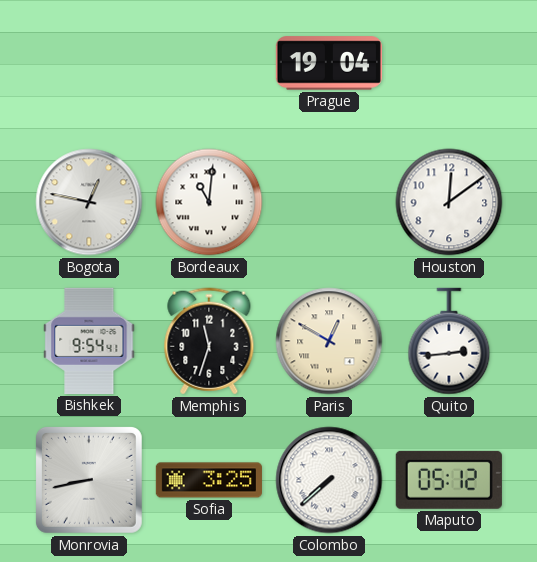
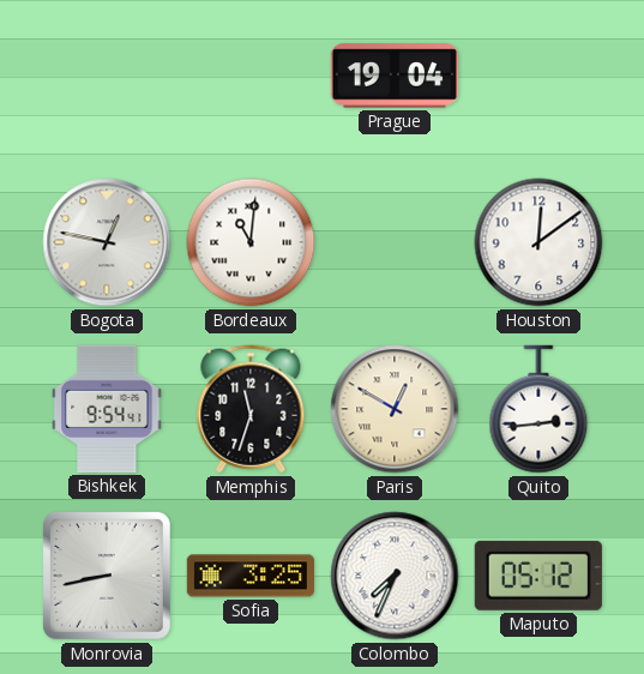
Colombo: 7:38 -> 7:34
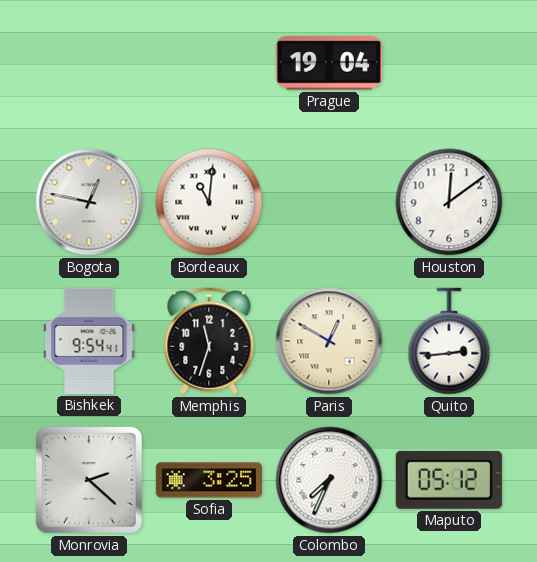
Monrovia: 8:43 -> 2:22
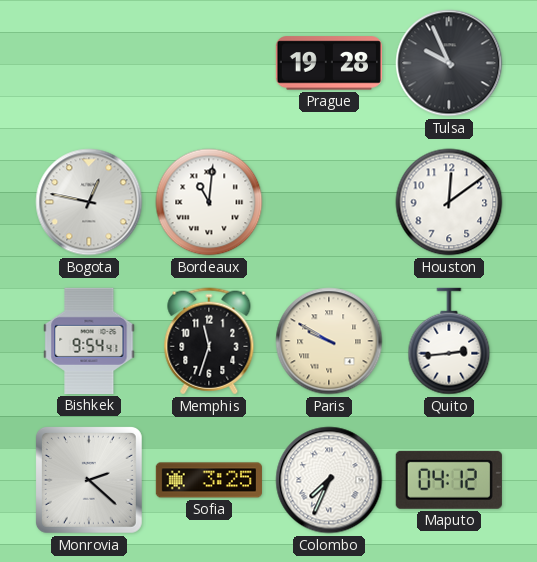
Prague: 19:04 -> 19:28
Tulsa: none -> 9:56
Paris: 12:50 -> 9:50
Maputo: 05:12 -> 04:12
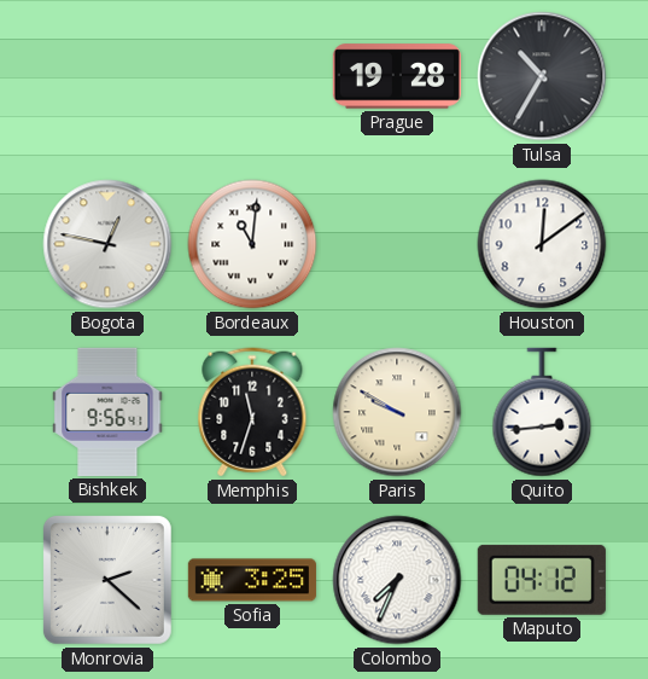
Tulsa: 9:56 -> 10:35
Bishkek: 9:54 -> 9:56
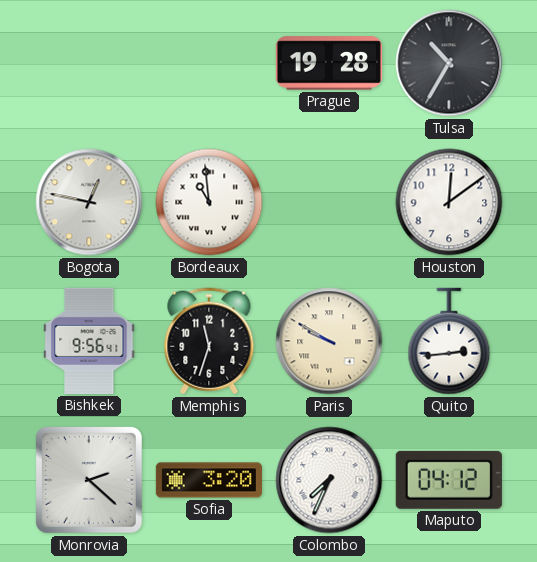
Bordeaux: 11:01 -> 10:59
Sofia: 3:25 -> 3:20
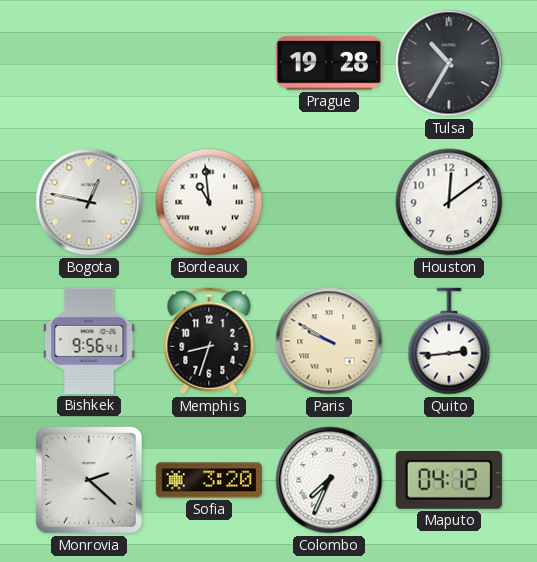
Memphis: 11:33 -> 8:33
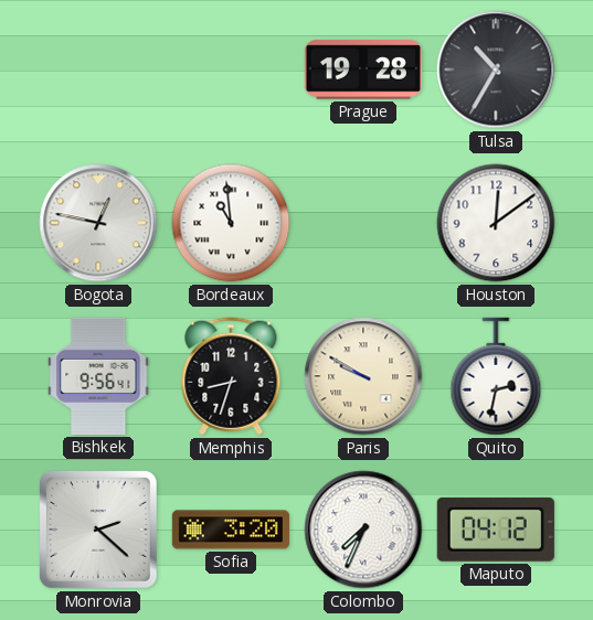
Quito: 2:44 -> 2:32
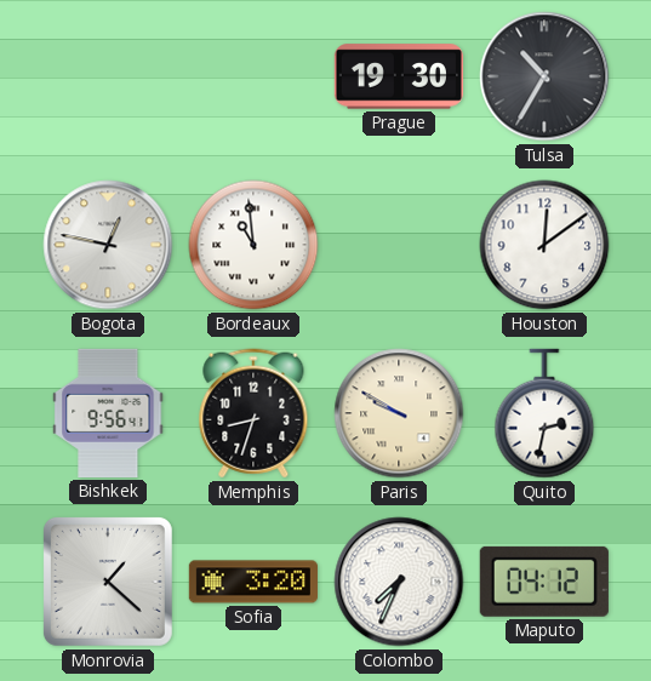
Prague: 19:28 -> 19:30
Monrovia: 2:22 -> 1:22
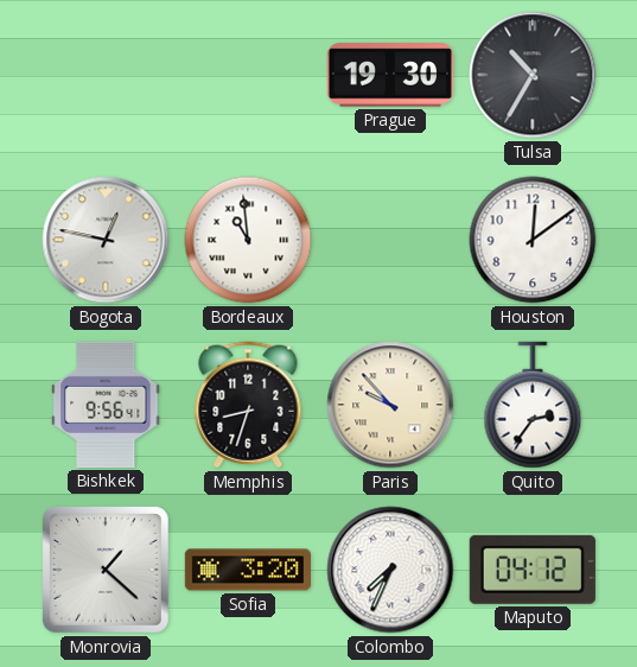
Paris: 9:50 -> 9:53
Quito: 2:32 -> 2:36
